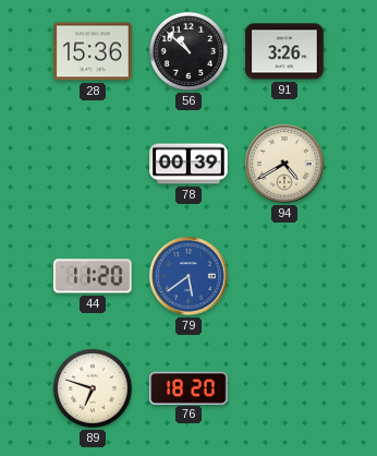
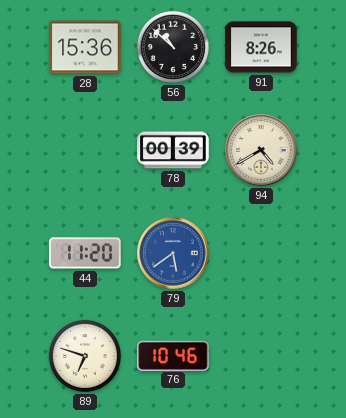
91: 3:26 -> 8:26
76: 18:20 -> 10:46
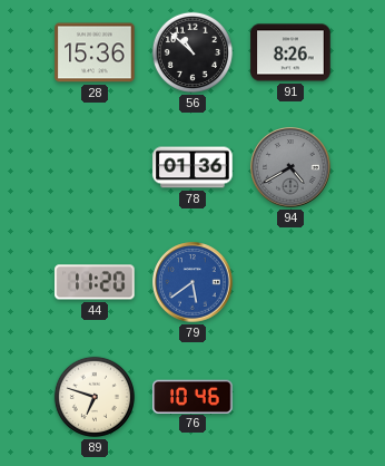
78: 00:39 -> 01:36
94 dial: cream -> grey
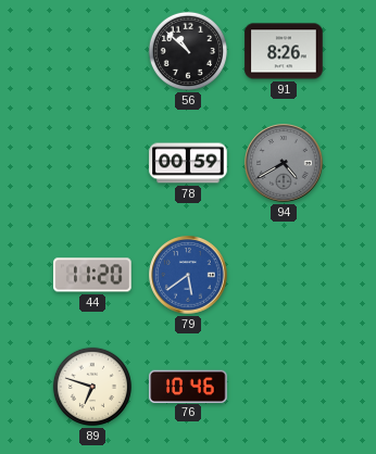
28: 15:36 -> none
78: 01:36 -> 00:59
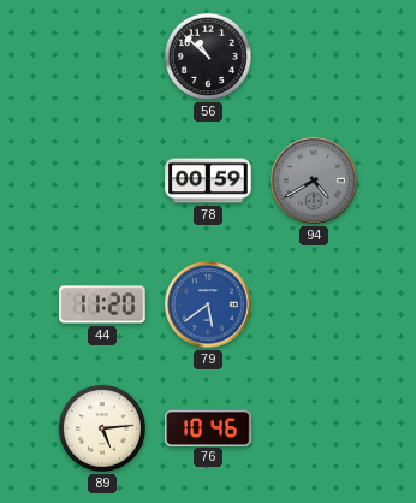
91: 8:26 -> none
89: 6:48 -> 5:14
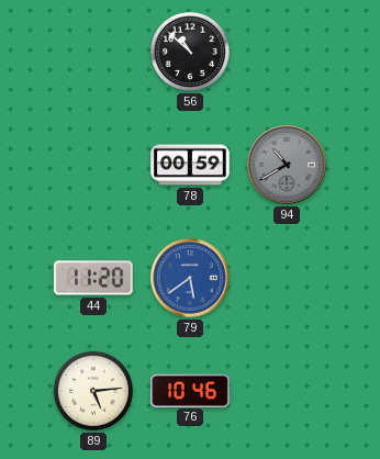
94: 4:40 -> 10:40
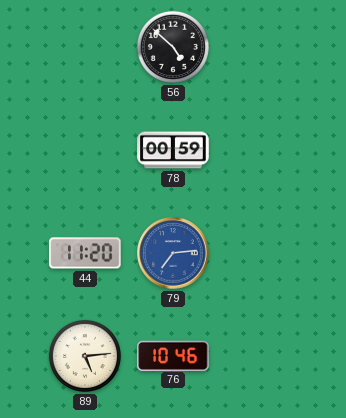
56: 10:52 -> 4:52
94: 10:40 -> none
79: 5:39 -> 7:14
